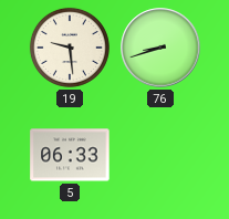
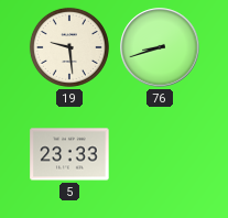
5: 06:33 -> 23:33
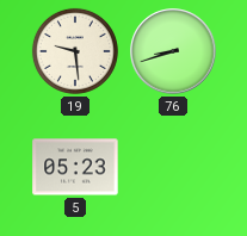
5: 23:33 -> 05:23
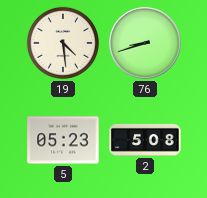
19: 9:29 -> 4:29
2: none -> 5:08
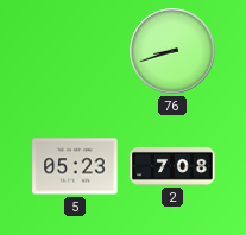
19: 4:29 -> none
2: 5:08 -> 7:08
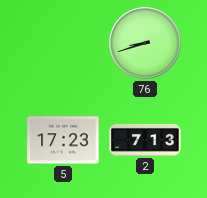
5: 05:23 -> 17:23
2: 7:08 -> 7:13
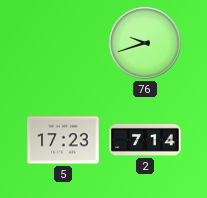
76: 8:42 -> 9:42
2: 7:13 -> 7:14
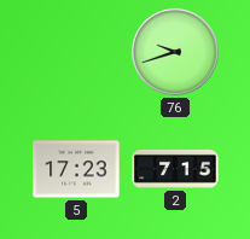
2: 7:14 -> 7:15
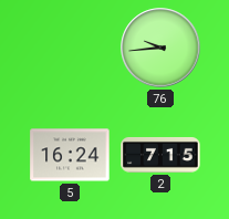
76: 9:42 -> 9:44
5: 17:23 -> 16:24
